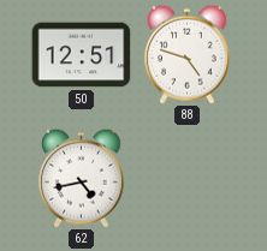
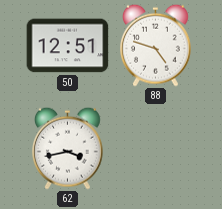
62: 4:43 -> 3:43
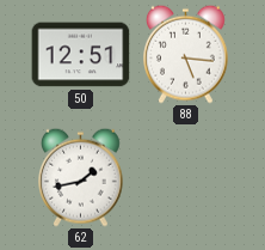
88: 4:48 -> 5:16
62: 3:43 -> 1:43
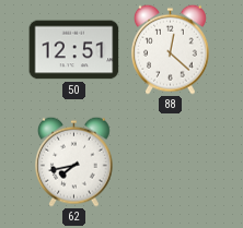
88: 5:16 -> 12:22
62: 1:43 -> 7:43
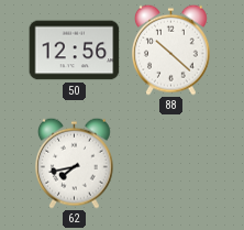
50: 12:51 -> 12:56
88: 12:22 -> 10:22
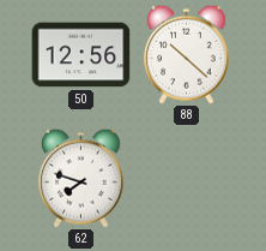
62: 7:43 -> 7:48
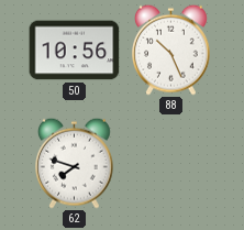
50: 12:56 -> 10:56
88: 10:22 -> 10:26
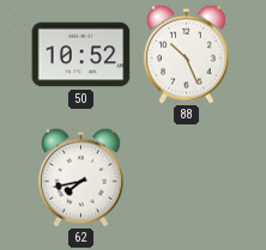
50: 10:56 -> 10:52
62: 7:48 -> 7:43
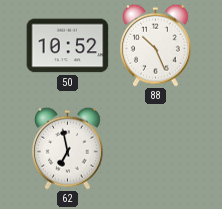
62: 7:43 -> 6:58
